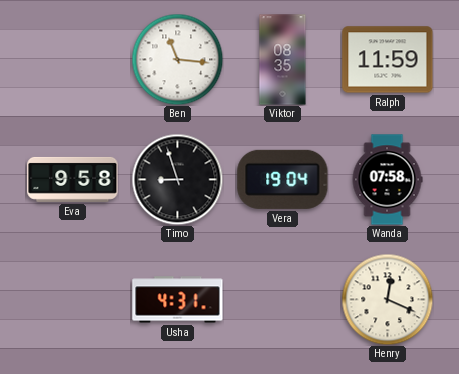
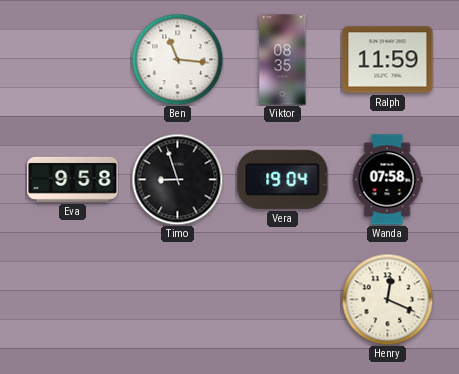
Usha: 4:31 -> none
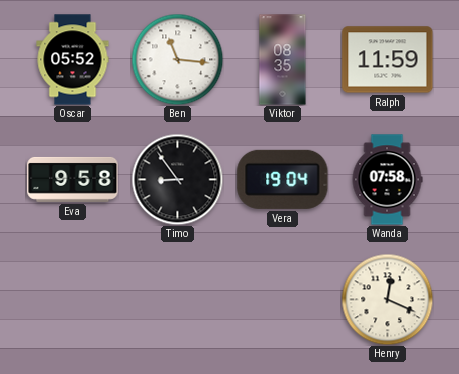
Oscar: none -> 05:52
Timo: 8:57 -> 8:54
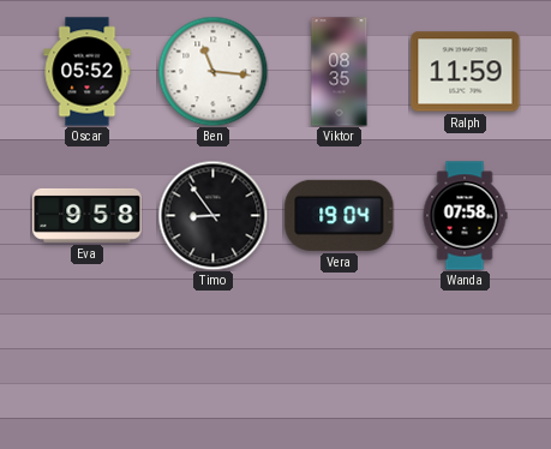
Henry: 12:19 -> none
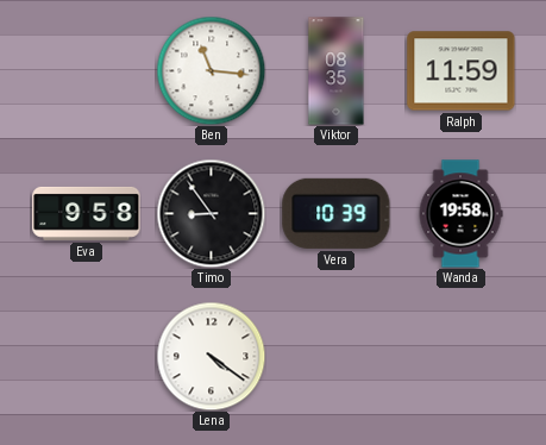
Oscar: 05:52 -> none
Vera: 19:04 -> 10:39
Wanda: 07:58 -> 19:58
Lena: none -> 4:21
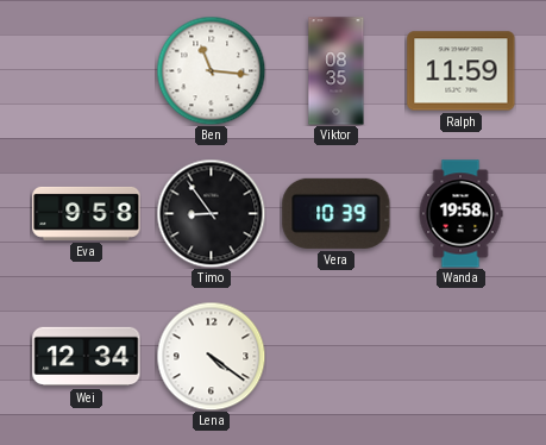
Wei: none -> 12:34
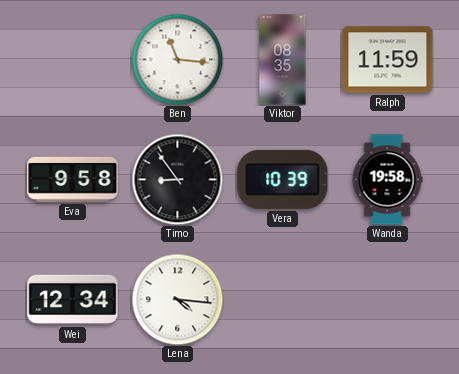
Lena: 4:21 -> 4:16
